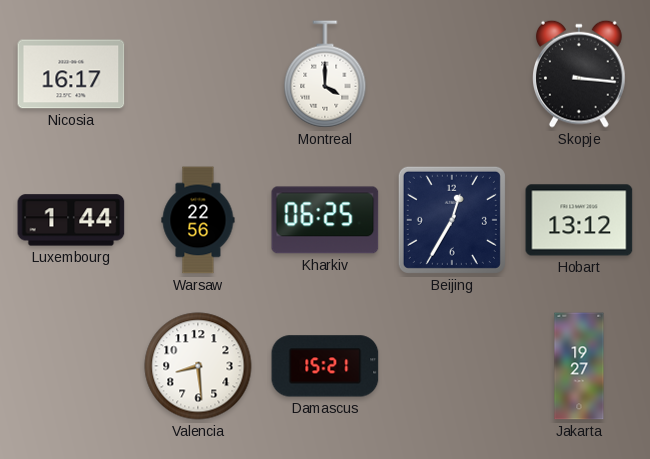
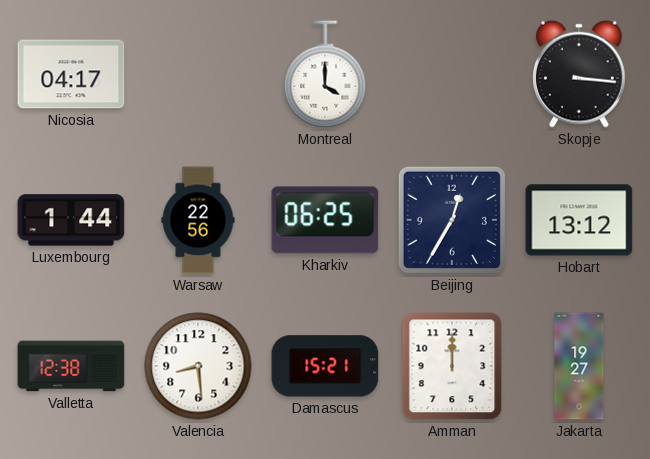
Nicosia: 16:17 -> 04:17
Valletta: none -> 12:38
Amman: none -> 12:00
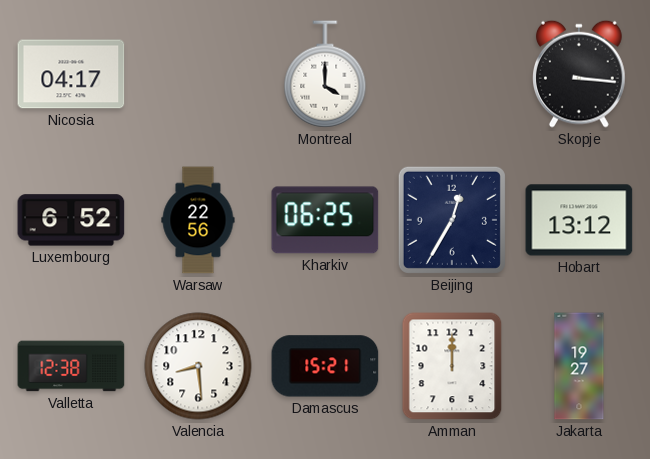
Luxembourg: 1:44 -> 6:52
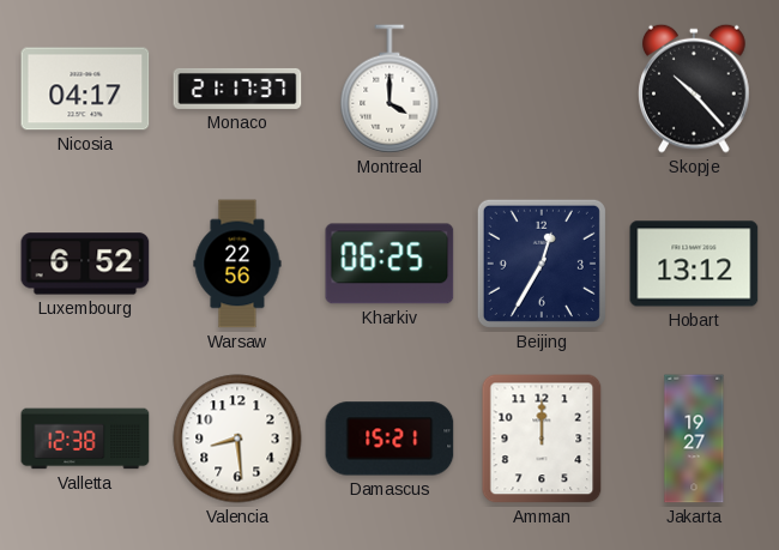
Monaco: none -> 21:17
Skopje: 3:16 -> 10:23
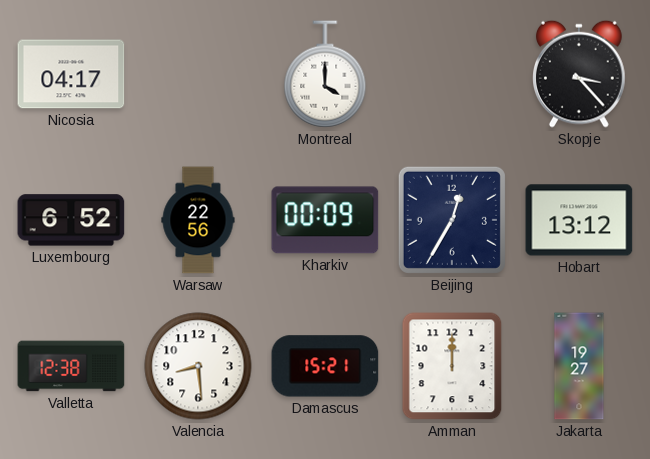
Monaco: 21:17 -> none
Skopje: 10:23 -> 3:23
Kharkiv: 06:25 -> 00:09
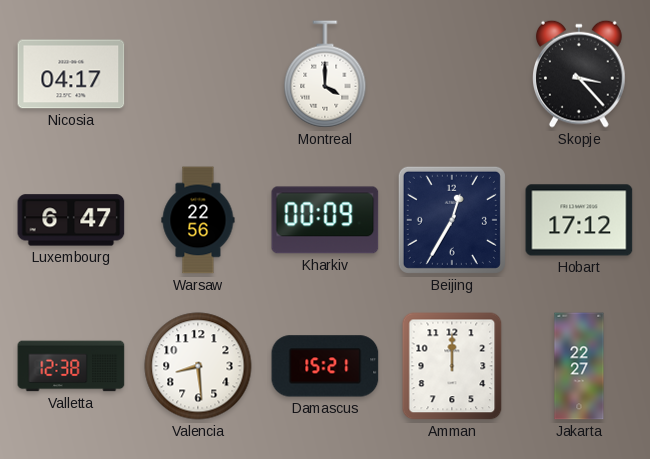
Luxembourg: 6:52 -> 6:47
Hobart: 13:12 -> 17:12
Jakarta: 19:27 -> 22:27
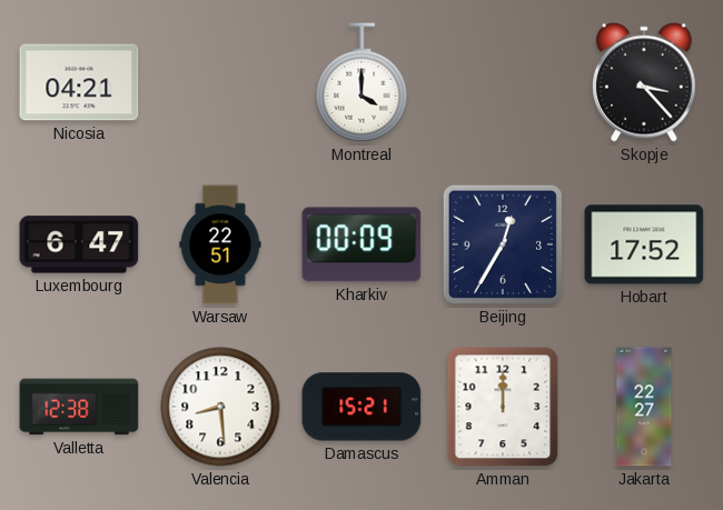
Nicosia: 04:17 -> 04:21
Warsaw: 22:56 -> 22:51
Hobart: 17:12 -> 17:52
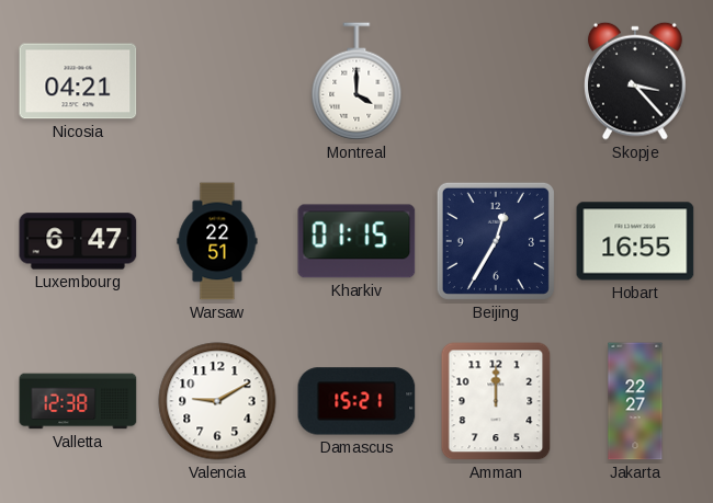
Kharkiv: 00:09 -> 01:15
Hobart: 17:52 -> 16:55
Valencia: 8:29 -> 9:10
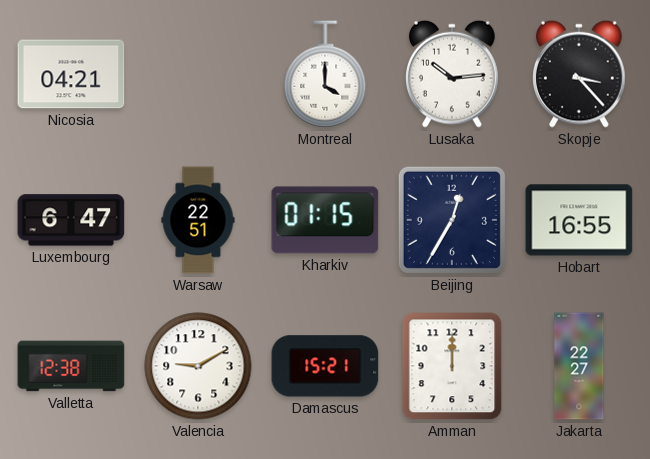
Lusaka: none -> 10:14
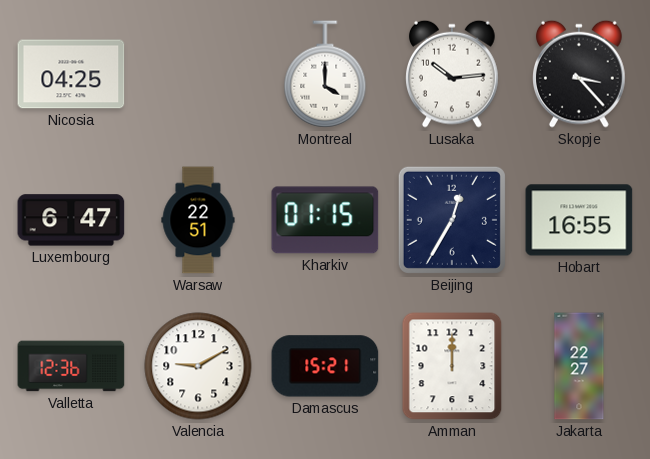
Nicosia: 04:21 -> 04:25
Valletta: 12:38 -> 12:36
